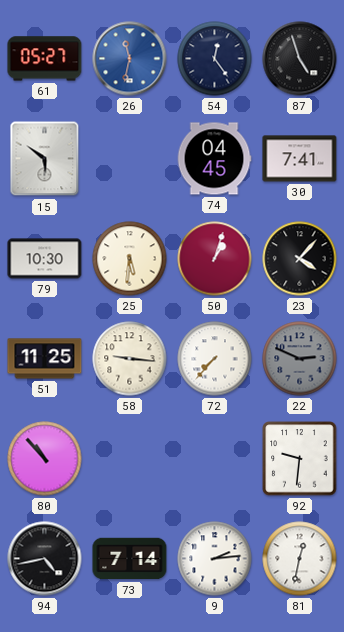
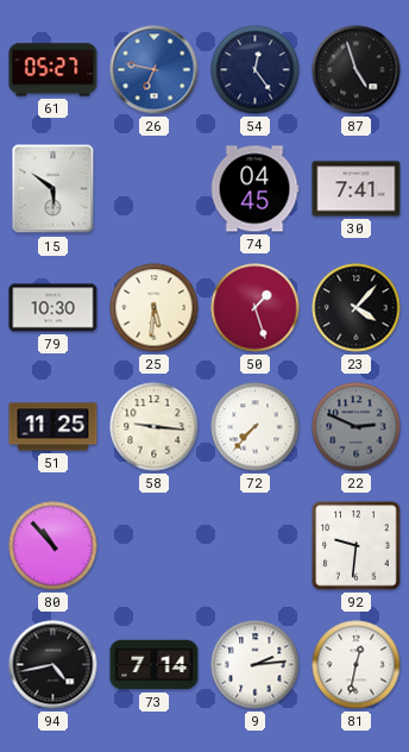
26: 11:32 -> 6:47
50: 1:03 -> 1:27
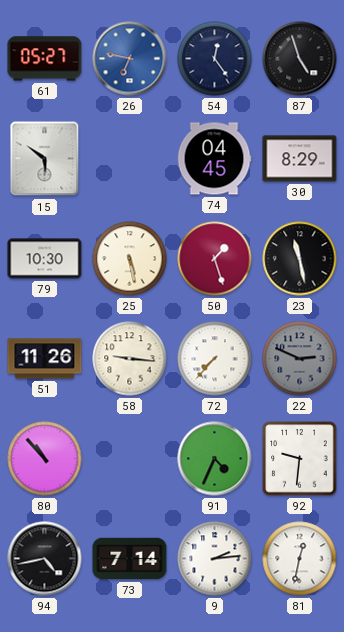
30: 7:41 -> 8:29
25: 5:31 -> 5:28
23: 4:07 -> 11:28
51: 11:25 -> 11:26
91: none -> 4:34
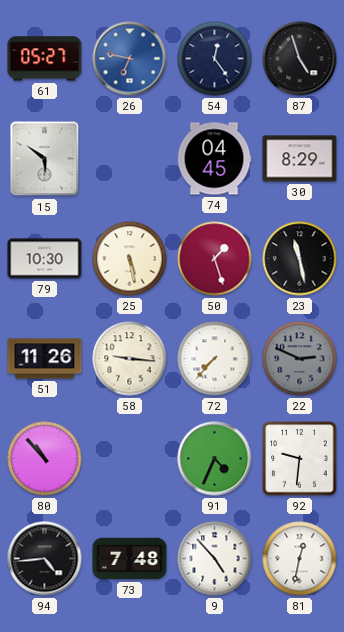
94: 4:43 -> 4:44
73: 7:14 -> 7:48
9: 2:14 -> 4:53
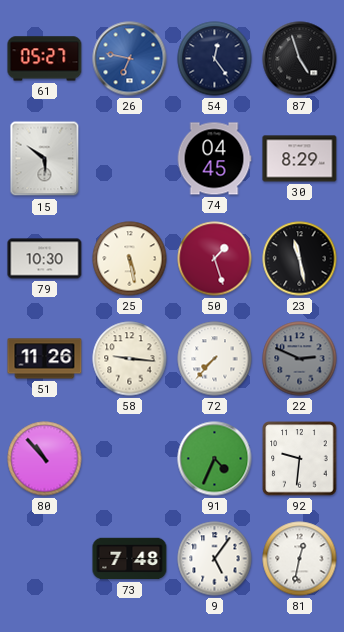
94: 4:44 -> none
9: 4:53 -> 5:06
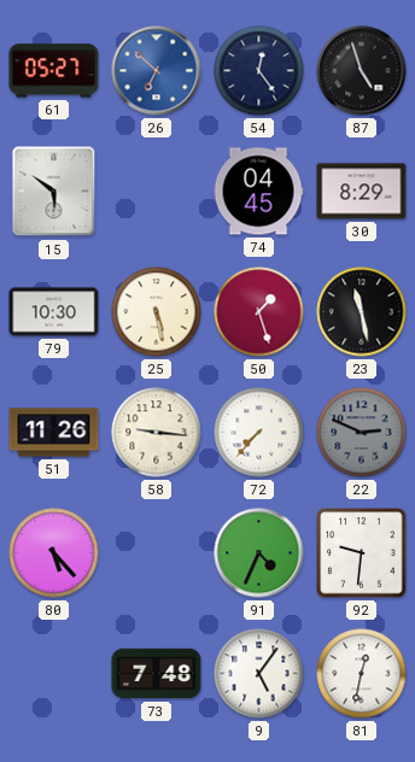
26: 6:47 -> 6:52
80: 10:53 -> 5:23
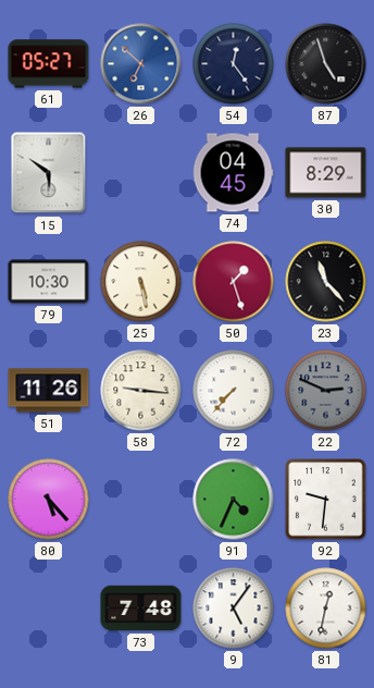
23: 11:28 -> 11:23
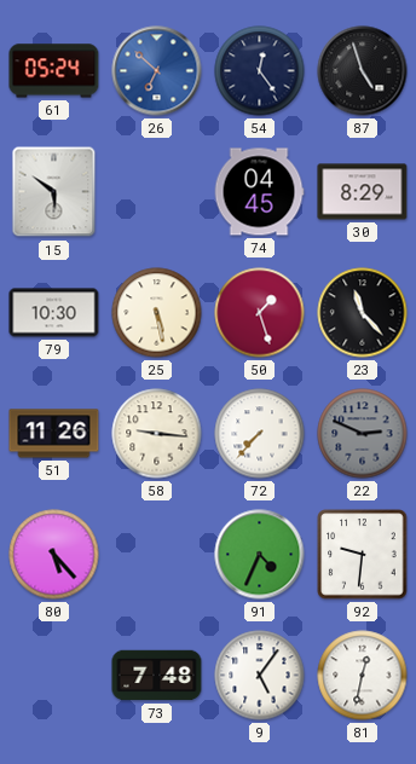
61: 05:27 -> 05:24
